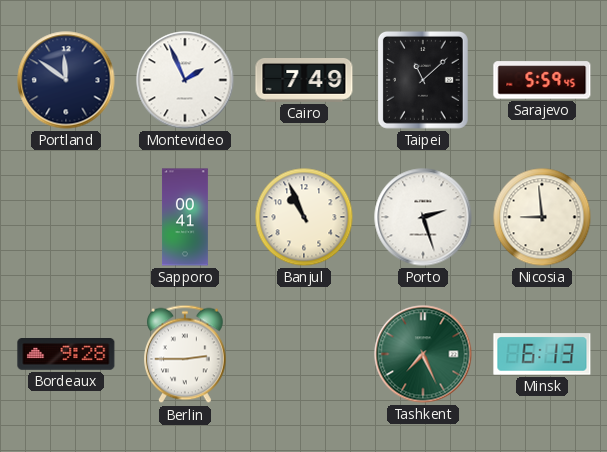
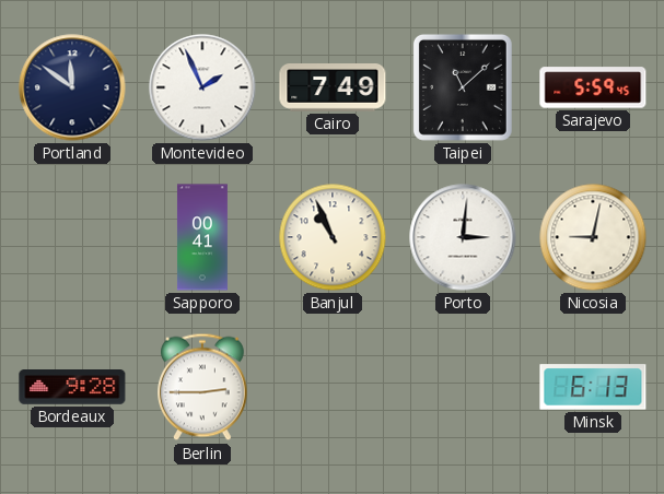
Porto: 2:27 -> 3:01
Nicosia: 8:59 -> 9:02
Tashkent: 7:26 -> none
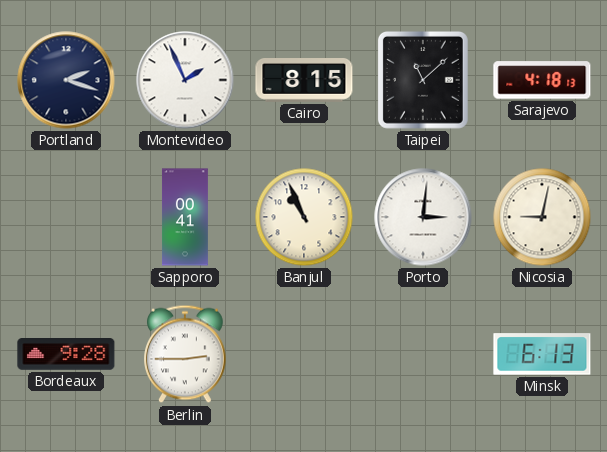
Portland: 11:51 -> 2:18
Cairo: 7:49 -> 8:15
Sarajevo: 5:59 -> 4:18
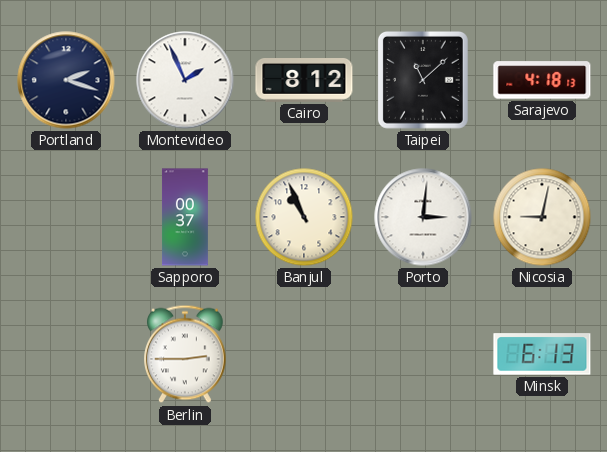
Cairo: 8:15 -> 8:12
Sapporo: 00:41 -> 00:37
Bordeaux: 9:28 -> none
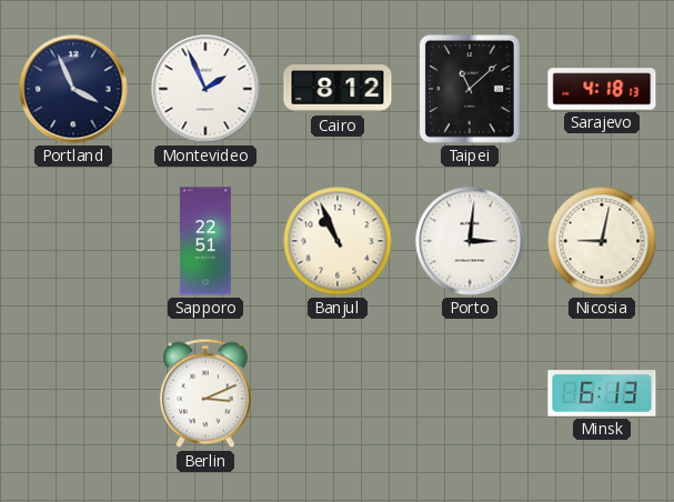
Portland: 2:18 -> 3:56
Sapporo: 00:37 -> 22:51
Berlin: 2:45 -> 3:11
